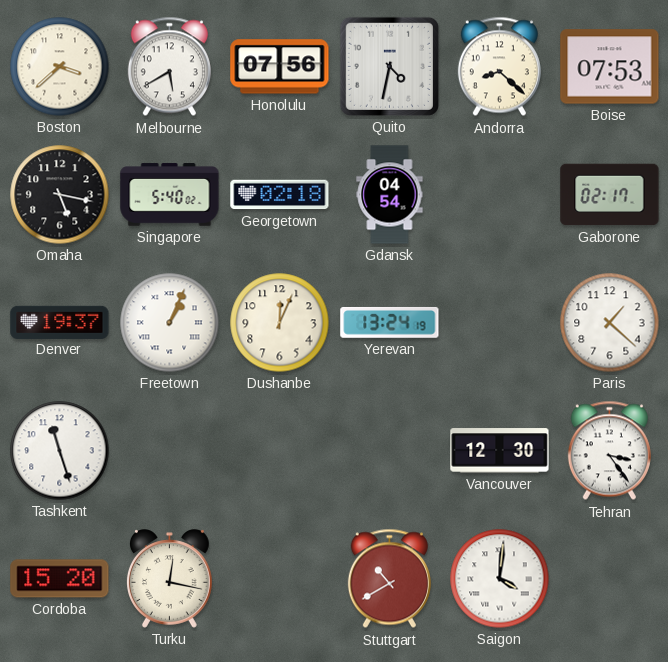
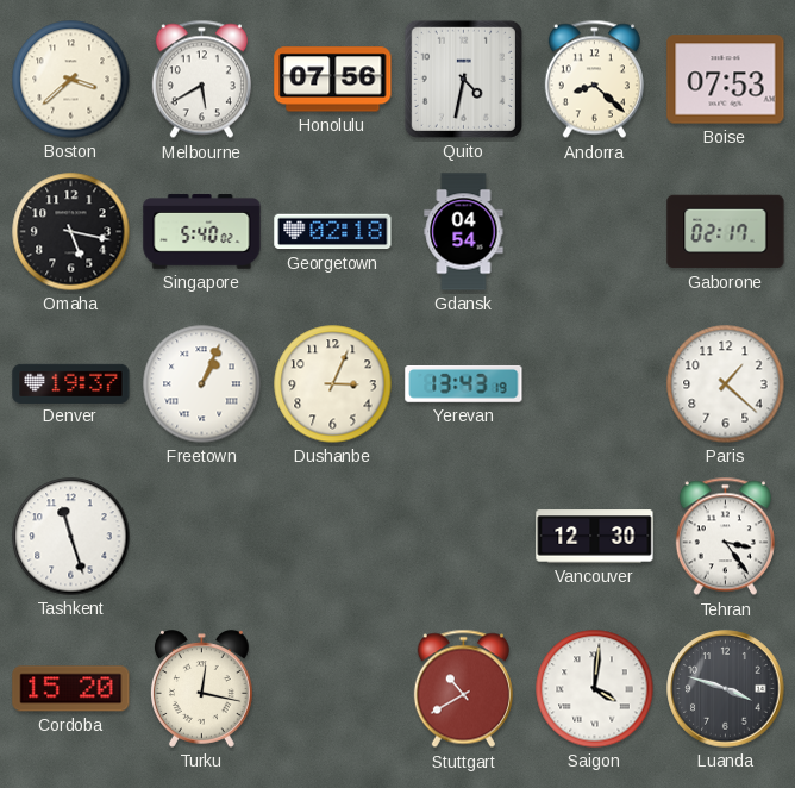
Dushanbe: 12:04 -> 3:04
Yerevan: 13:24 -> 13:43
Luanda: none -> 3:48
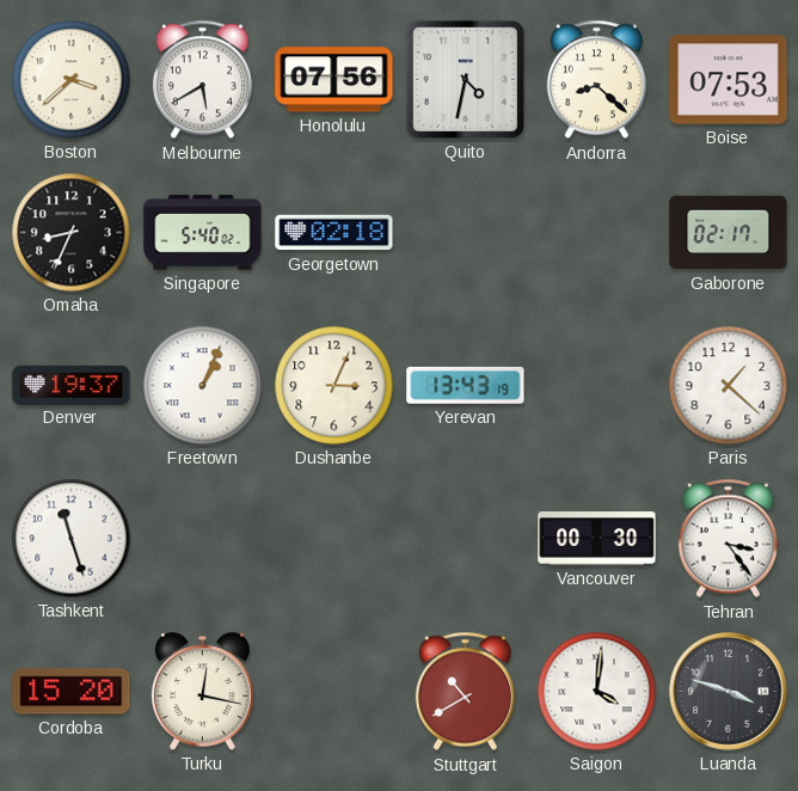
Omaha: 5:17 -> 8:34
Gdansk: 04:54 -> none
Vancouver: 12:30 -> 00:30
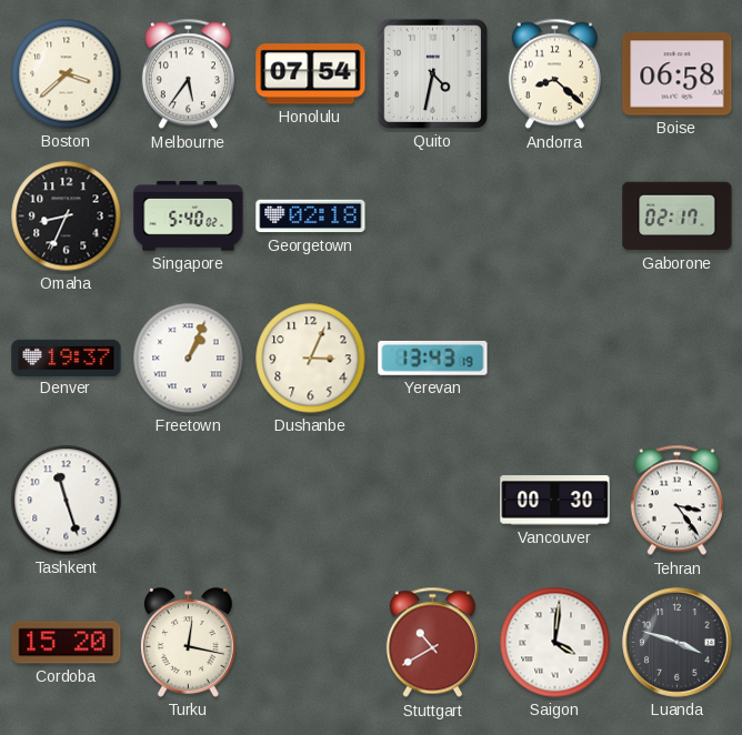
Melbourne: 5:40 -> 5:36
Honolulu: 07:56 -> 07:54
Boise: 07:53 -> 06:58
Paris: 1:22 -> none
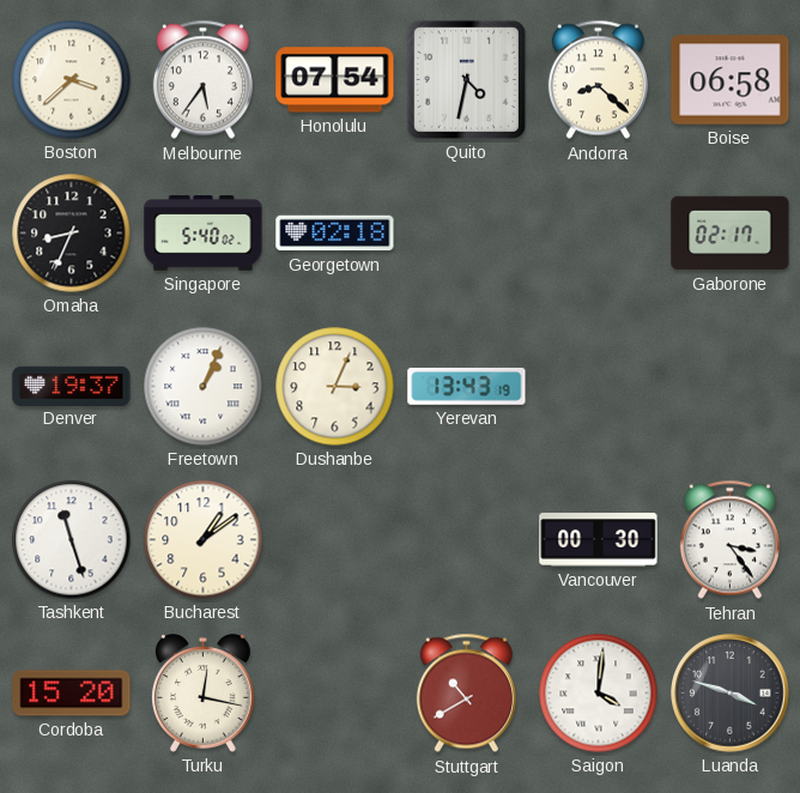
Bucharest: none -> 1:09
